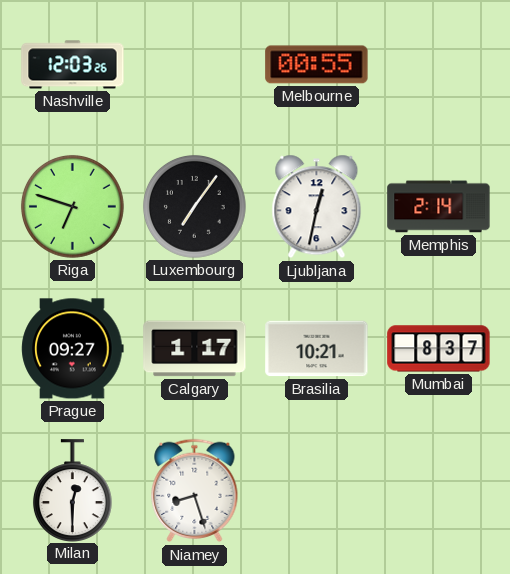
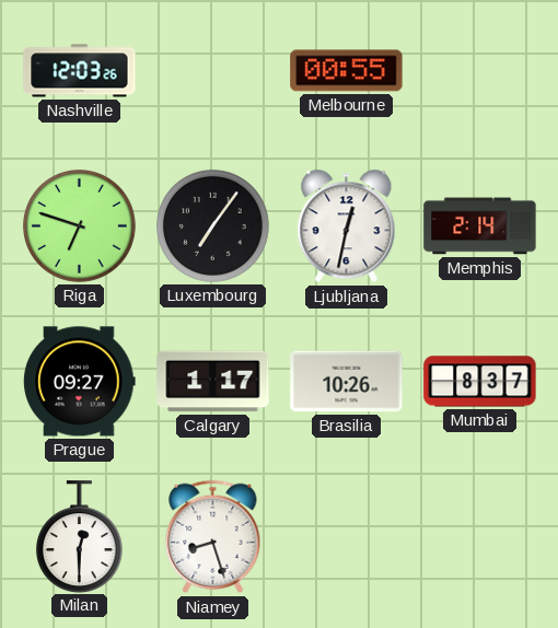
Brasilia: 10:21 -> 10:26
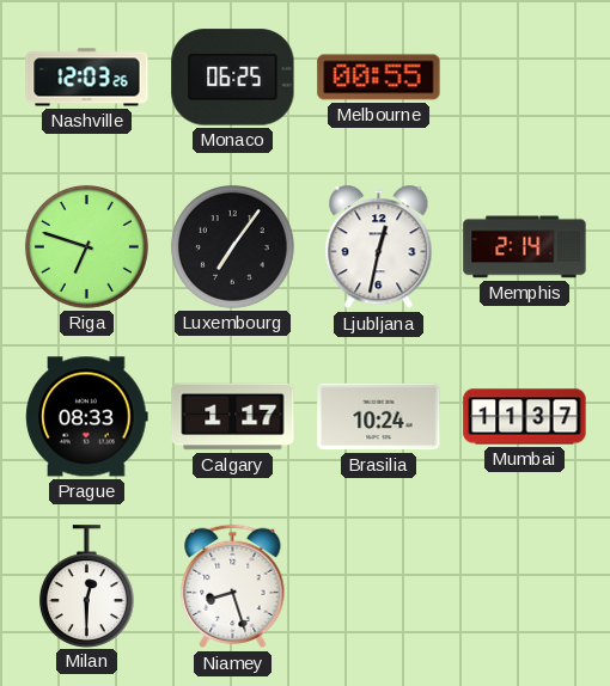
Monaco: none -> 06:25
Prague: 09:27 -> 08:33
Brasilia: 10:26 -> 10:24
Mumbai: 8:37 -> 11:37
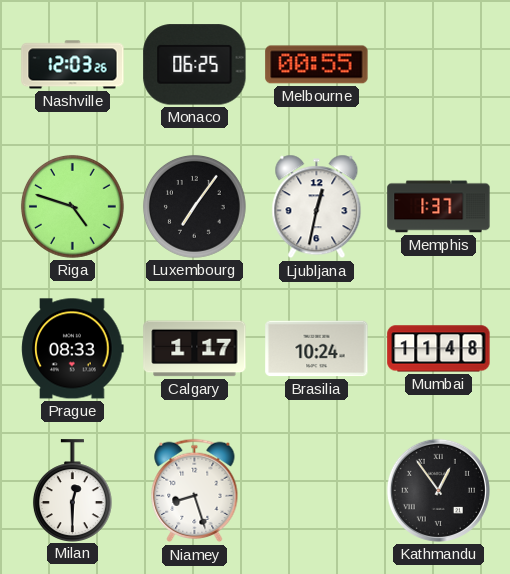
Riga: 6:48 -> 4:48
Memphis: 2:14 -> 1:37
Mumbai: 11:37 -> 11:48
Kathmandu: none -> 12:54
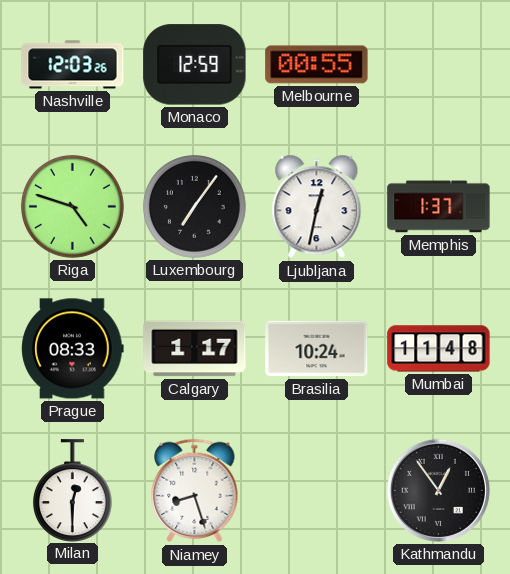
Monaco: 06:25 -> 12:59
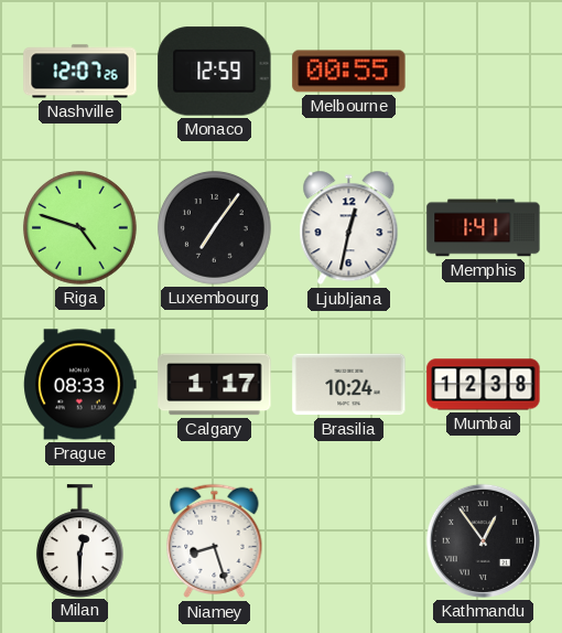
Nashville: 12:03 -> 12:07
Memphis: 1:37 -> 1:41
Mumbai: 11:48 -> 12:38
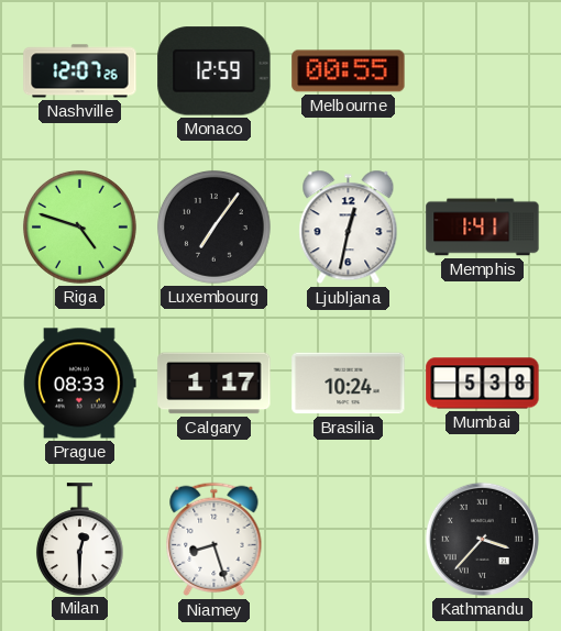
Mumbai: 12:38 -> 5:38
Kathmandu: 12:54 -> 3:37
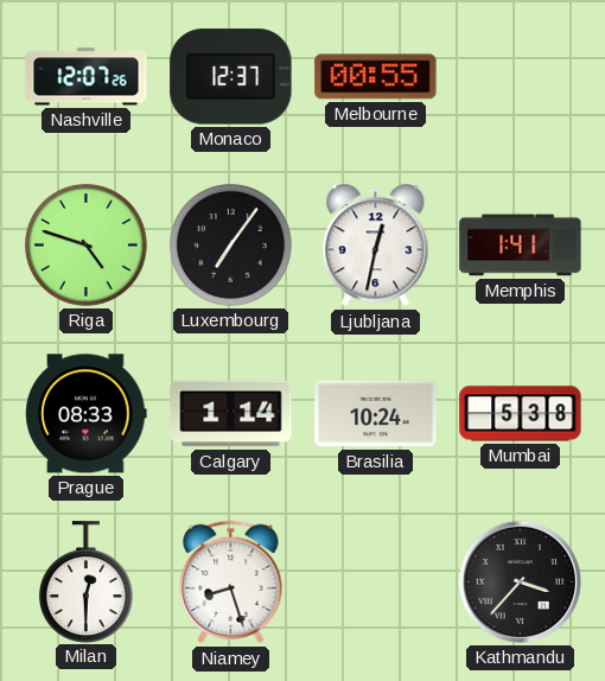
Monaco: 12:59 -> 12:37
Calgary: 1:17 -> 1:14
